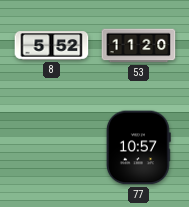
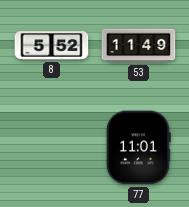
53: 11:20 -> 11:49
77: 10:57 -> 11:01
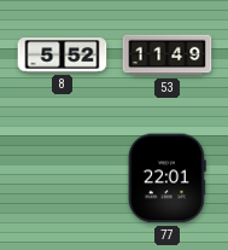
77: 11:01 -> 22:01
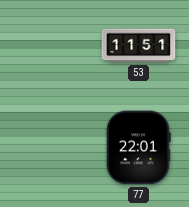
8: 5:52 -> none
53: 11:49 -> 11:51
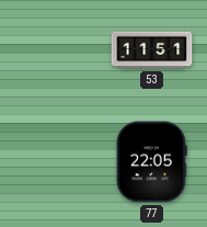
77: 22:01 -> 22:05
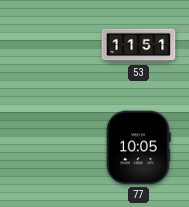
77: 22:05 -> 10:05
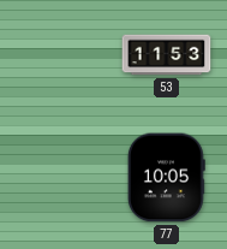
53: 11:51 -> 11:53
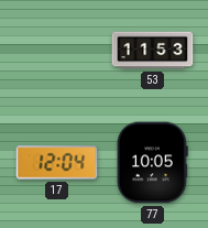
17: none -> 12:04
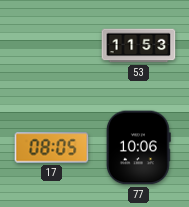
17: 12:04 -> 08:05
77: 10:05 -> 10:06
